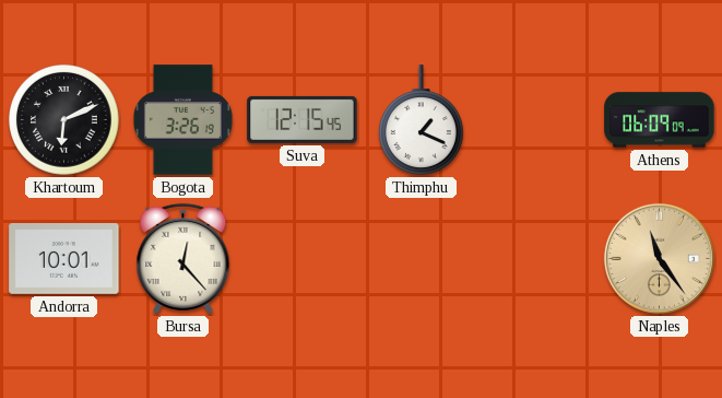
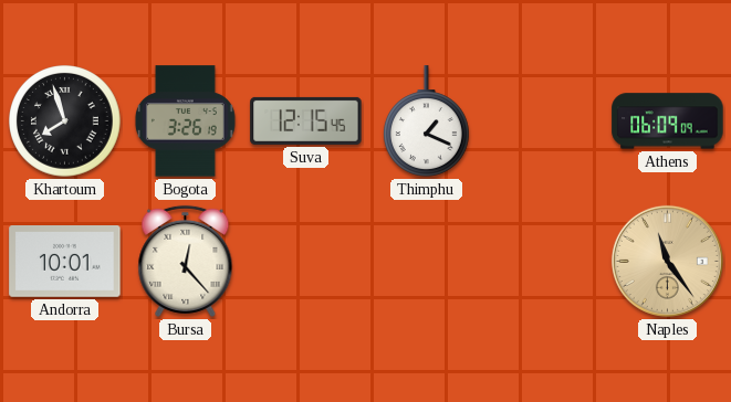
Khartoum: 6:11 -> 7:57
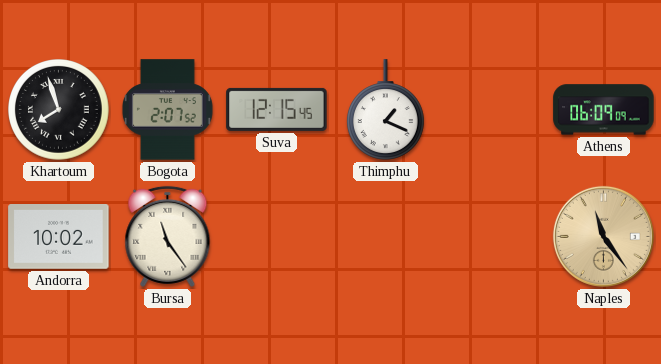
Bogota: 3:26 -> 2:07
Andorra: 10:01 -> 10:02
Bursa: 12:23 -> 11:24
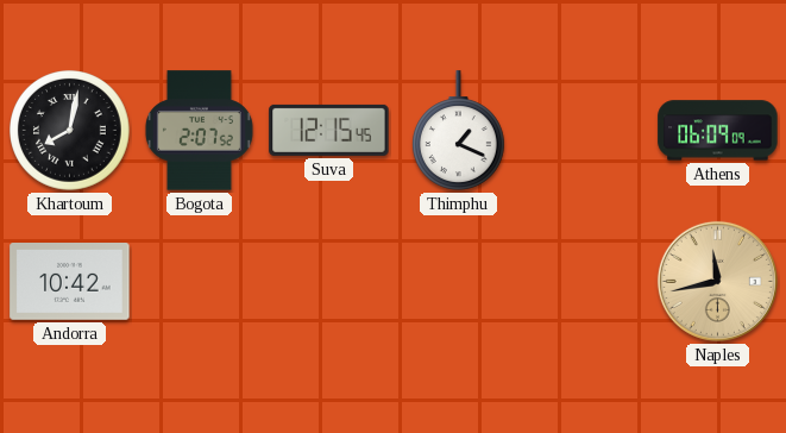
Khartoum: 7:57 -> 8:02
Andorra: 10:02 -> 10:42
Bursa: 11:24 -> none
Naples: 11:24 -> 11:43
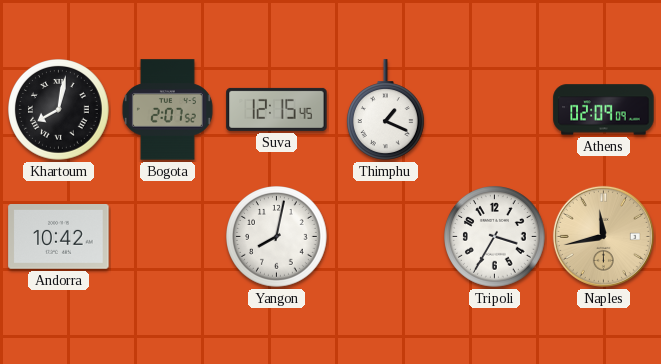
Athens: 06:09 -> 02:09
Yangon: none -> 8:02
Tripoli: none -> 3:35
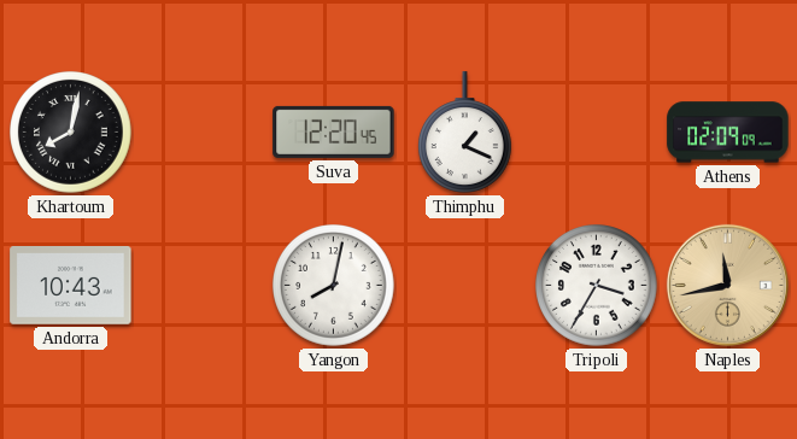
Bogota: 2:07 -> none
Suva: 12:15 -> 12:20
Andorra: 10:42 -> 10:43
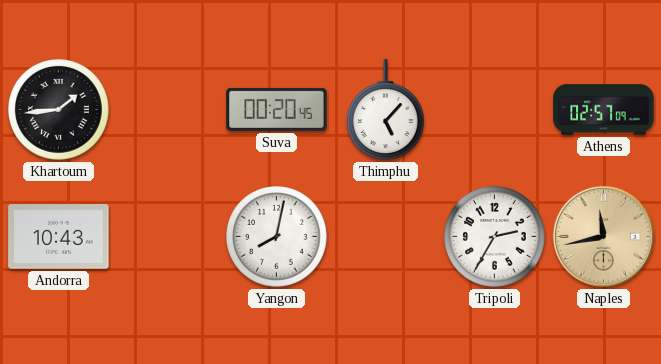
Khartoum: 8:02 -> 1:44
Suva: 12:20 -> 00:20
Thimphu: 1:19 -> 5:07
Athens: 02:09 -> 02:57
Tripoli: 3:35 -> 2:35
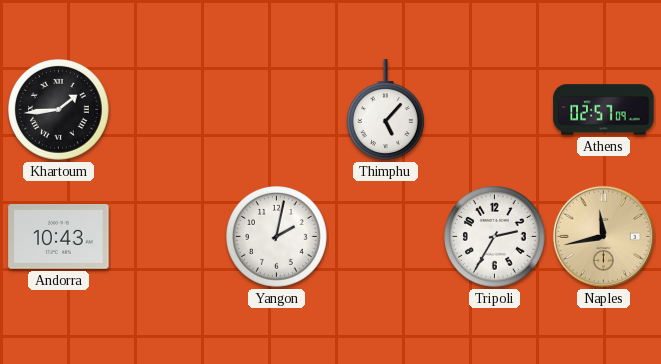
Suva: 00:20 -> none
Yangon: 8:02 -> 2:02
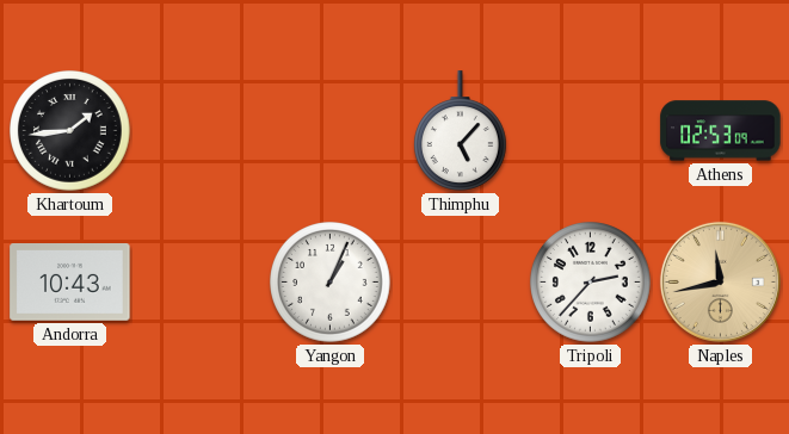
Athens: 02:57 -> 02:53
Yangon: 2:02 -> 1:04
Tripoli: 2:35 -> 2:37
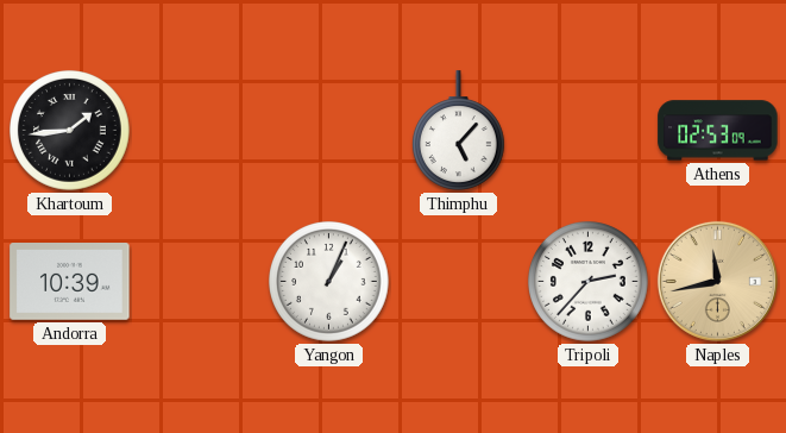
Andorra: 10:43 -> 10:39
